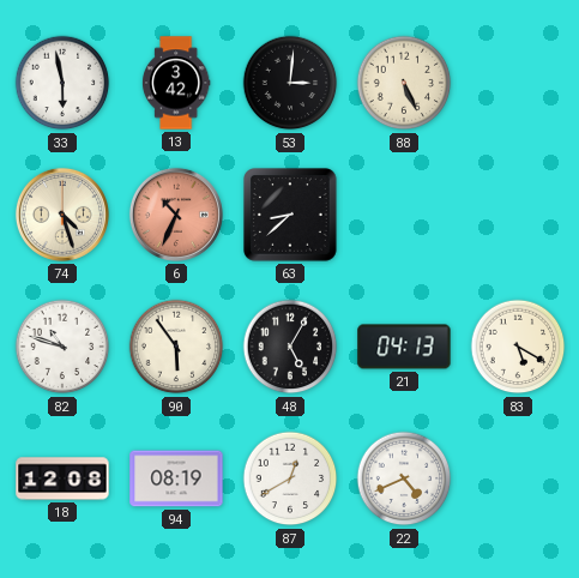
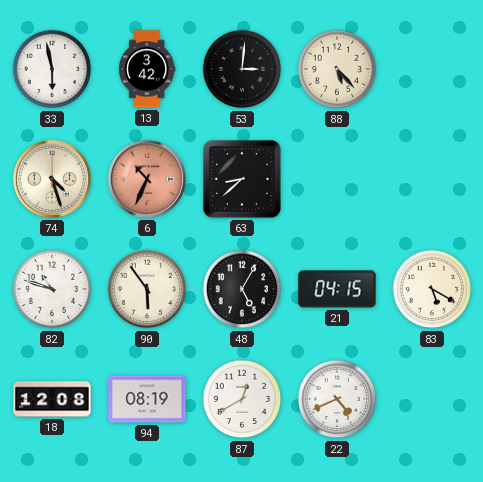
88: 5:26 -> 5:23
21: 04:13 -> 04:15
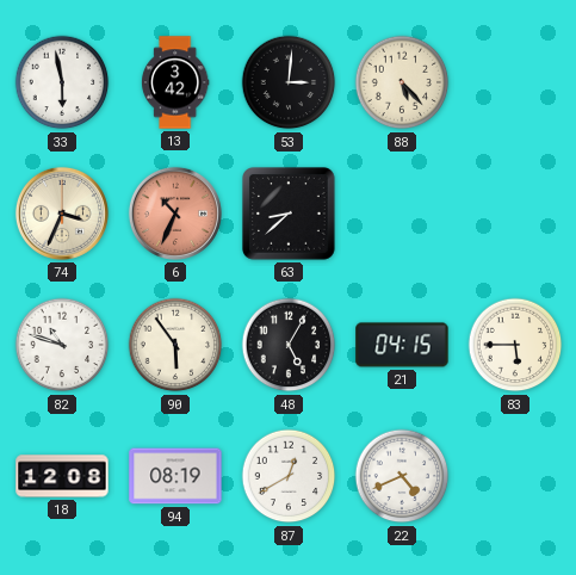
74: 4:27 -> 3:34
83: 5:20 -> 5:45
